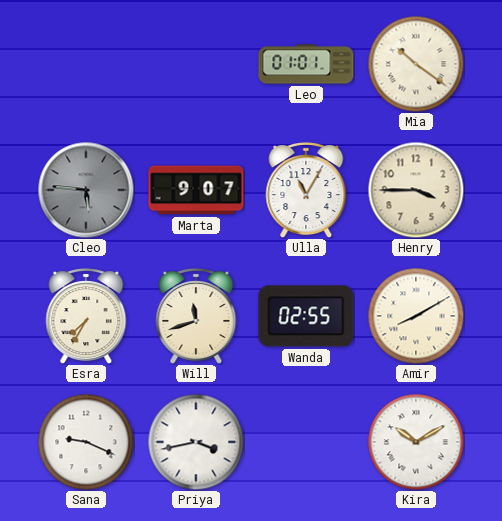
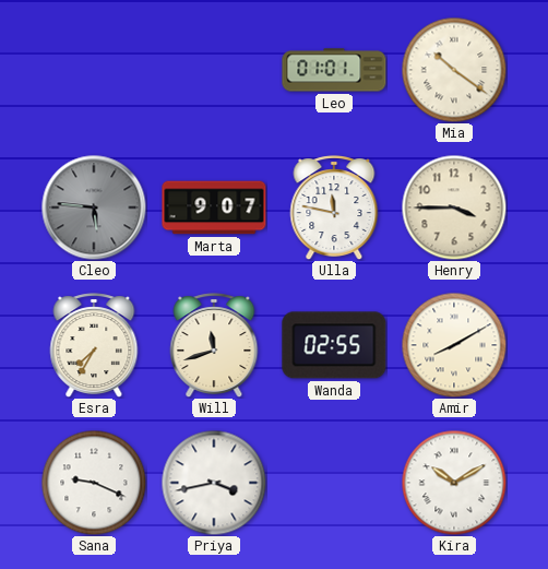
Ulla: 11:05 -> 11:47
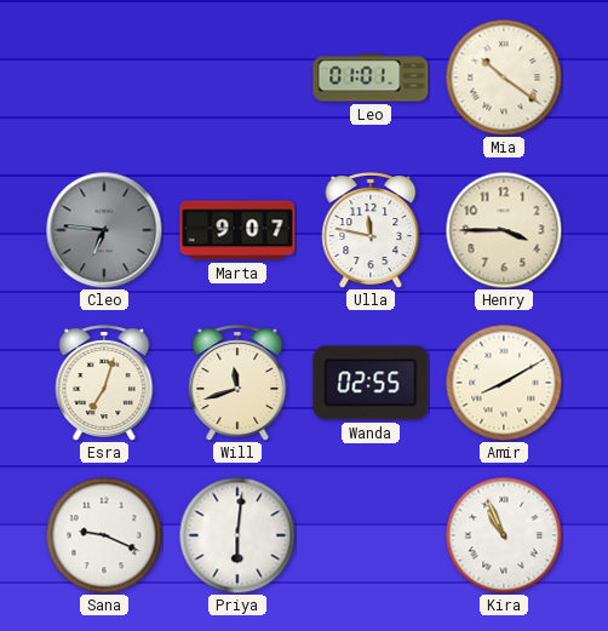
Cleo: 5:46 -> 6:46
Esra: 7:35 -> 7:03
Priya: 3:43 -> 6:01
Kira: 10:10 -> 10:56
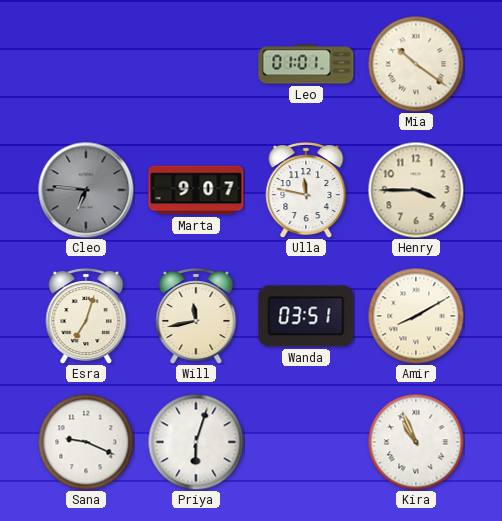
Will: 11:42 -> 11:43
Wanda: 02:55 -> 03:51
Priya: 6:01 -> 6:03
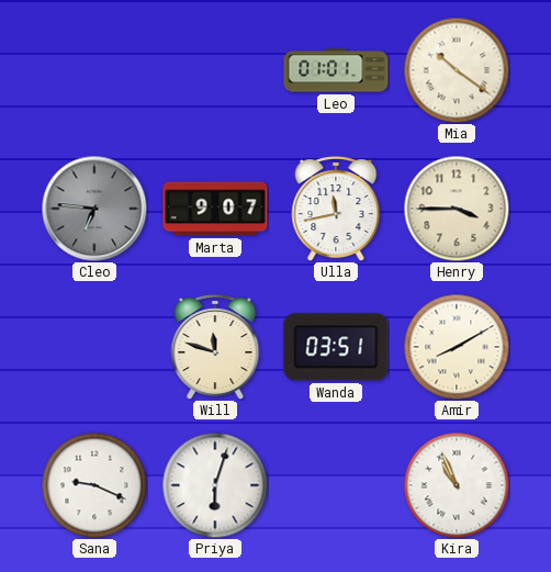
Ulla: 11:47 -> 11:43
Esra: 7:03 -> none
Will: 11:43 -> 11:48
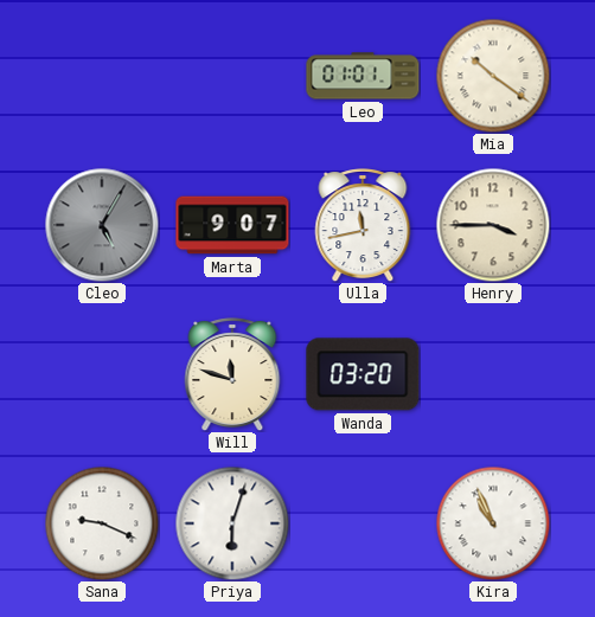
Cleo: 6:46 -> 5:05
Wanda: 03:51 -> 03:20
Amir: 8:10 -> none
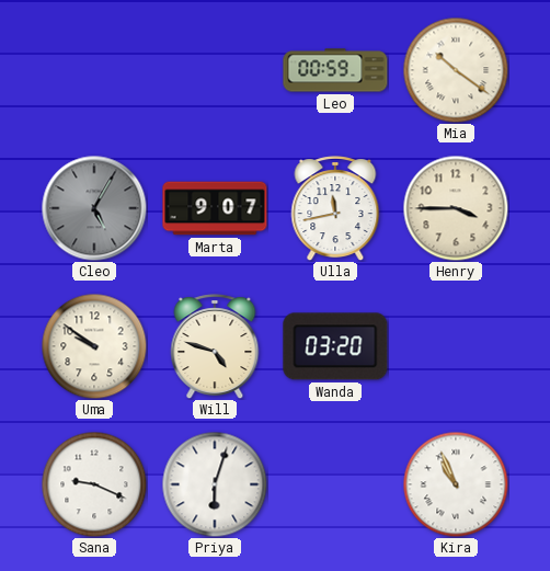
Leo: 01:01 -> 00:59
Uma: none -> 9:51
Will: 11:48 -> 4:48
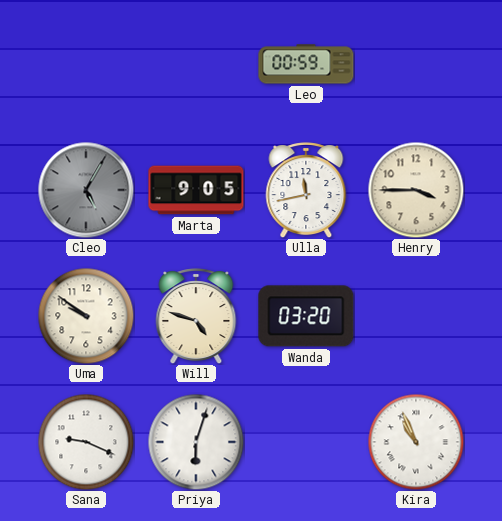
Mia: 10:21 -> none
Marta: 9:07 -> 9:05
